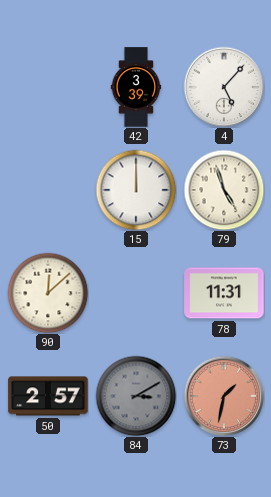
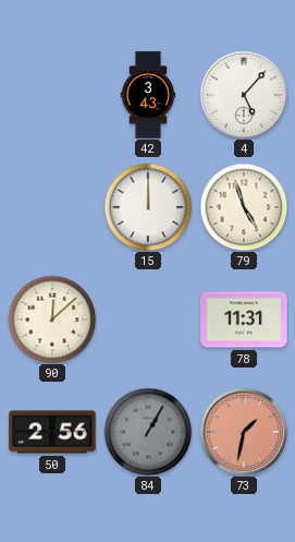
42: 3:39 -> 3:43
50: 2:57 -> 2:56
84: 3:10 -> 1:05
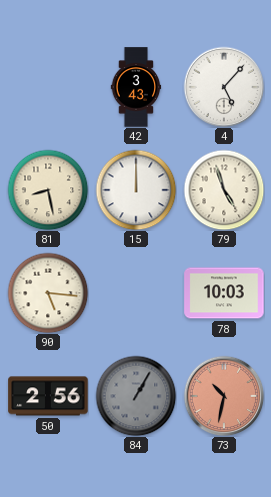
81: none -> 8:28
90: 12:08 -> 5:16
78: 11:31 -> 10:03
73: 1:32 -> 10:32
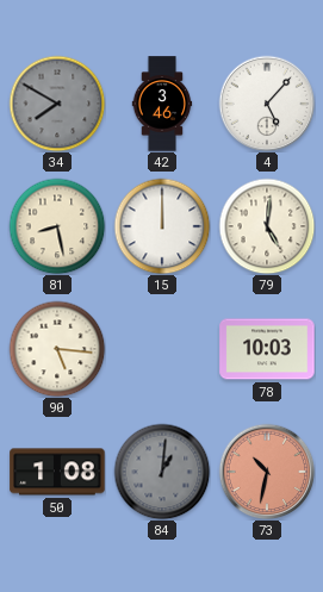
34: none -> 7:50
42: 3:43 -> 3:46
79: 4:57 -> 5:01
50: 2:56 -> 1:08
84: 1:05 -> 1:01
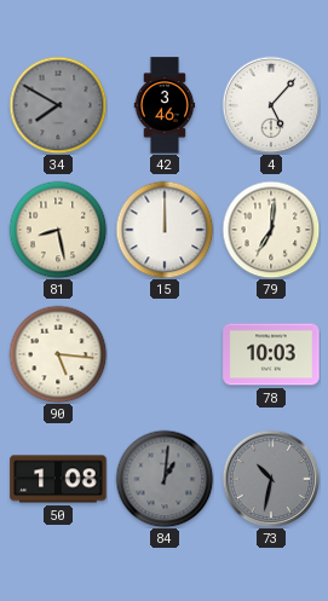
79: 5:01 -> 7:01
73 dial: salmon -> grey
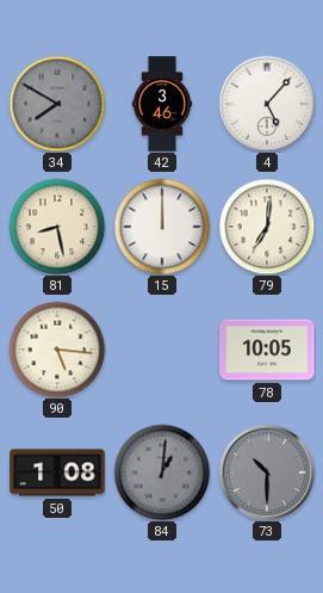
78: 10:03 -> 10:05
73: 10:32 -> 10:30
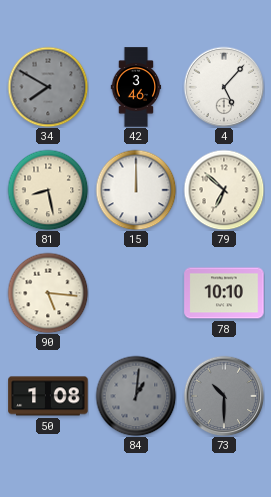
79: 7:01 -> 6:52
78: 10:05 -> 10:10
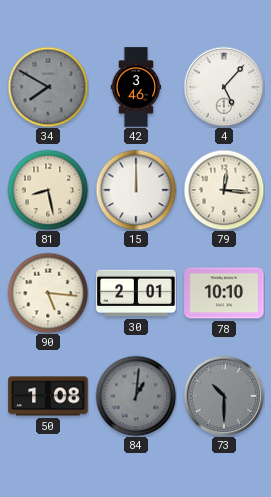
79: 6:52 -> 12:16
30: none -> 2:01
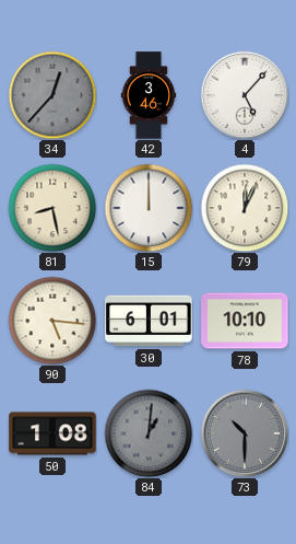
34: 7:50 -> 12:37
79: 12:16 -> 12:04
30: 2:01 -> 6:01
